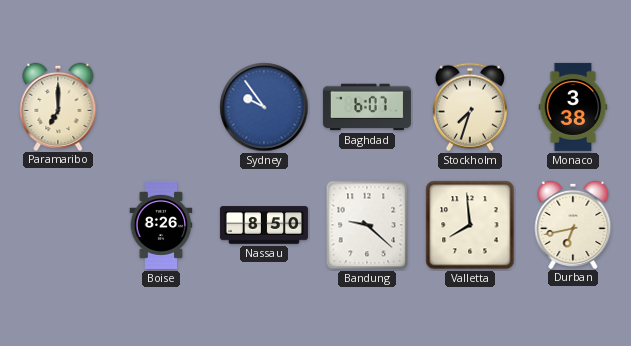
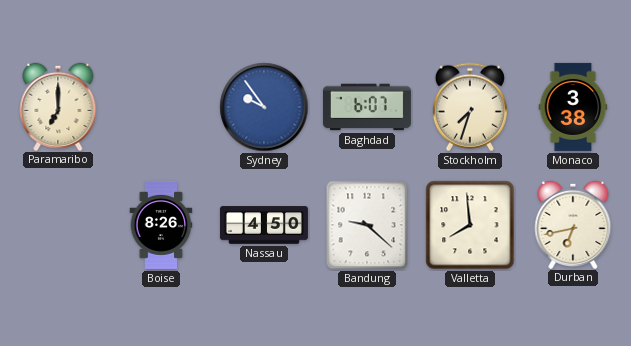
Nassau: 8:50 -> 4:50
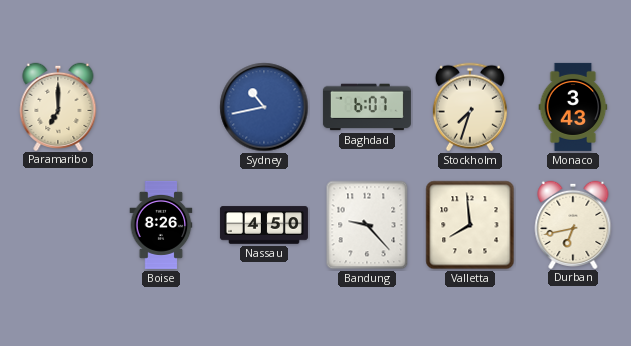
Sydney: 9:54 -> 10:43
Monaco: 3:38 -> 3:43
Bandung: 9:22 -> 9:23
